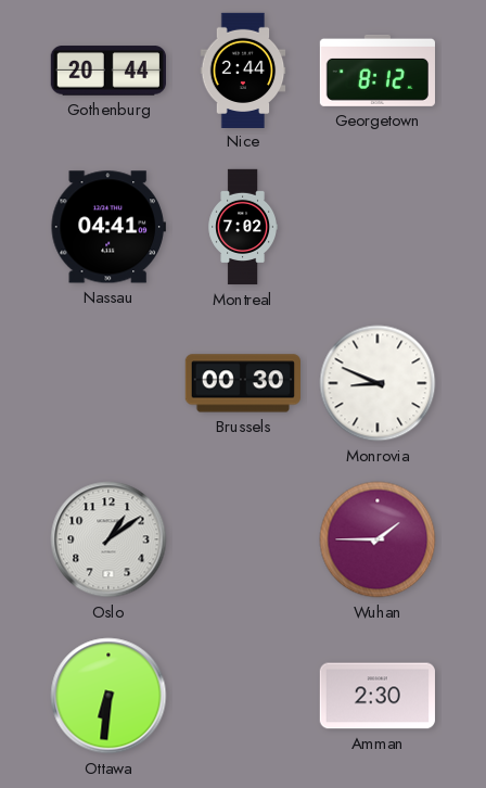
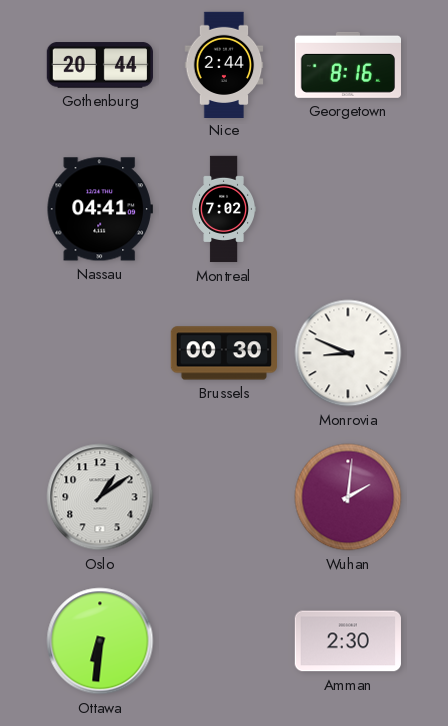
Georgetown: 8:12 -> 8:16
Wuhan: 1:45 -> 2:01
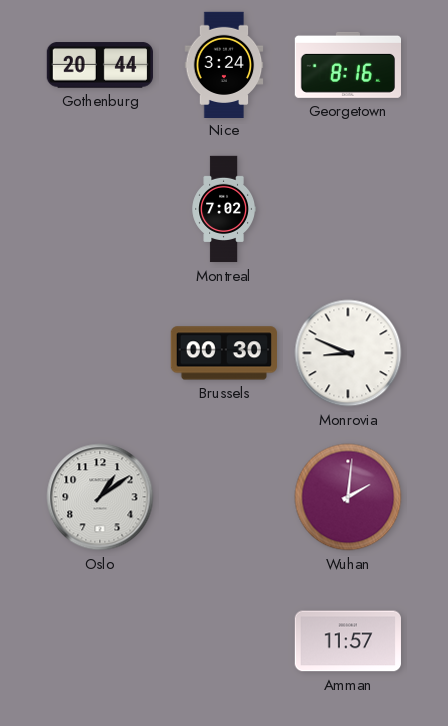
Nice: 2:44 -> 3:24
Nassau: 04:41 -> none
Ottawa: 6:31 -> none
Amman: 2:30 -> 11:57
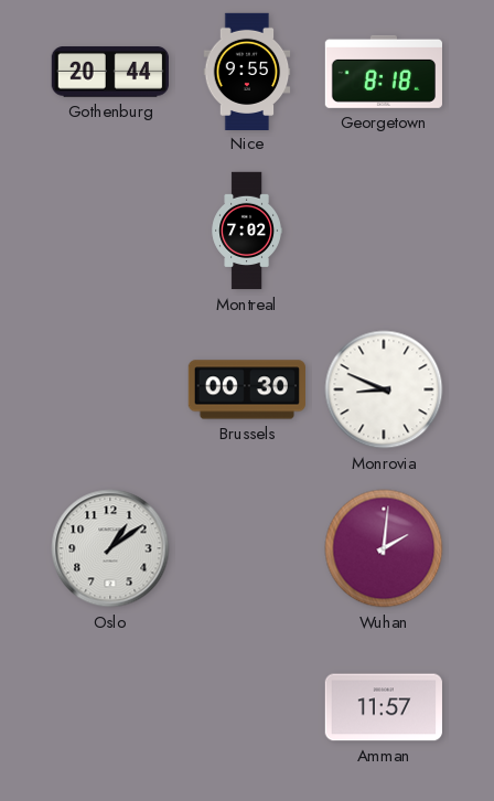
Nice: 3:24 -> 9:55
Georgetown: 8:16 -> 8:18
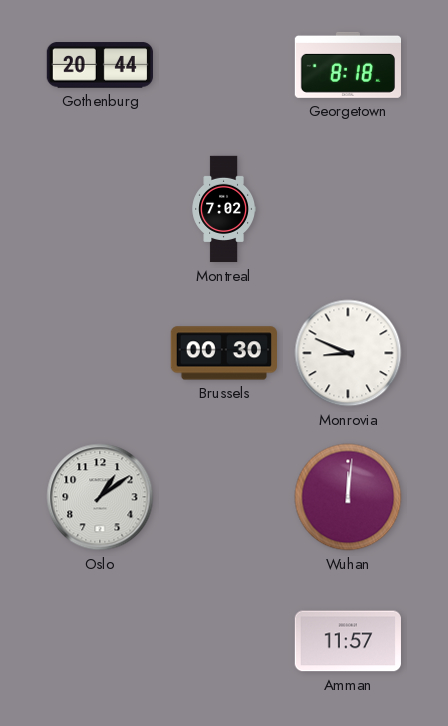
Nice: 9:55 -> none
Wuhan: 2:01 -> 12:01
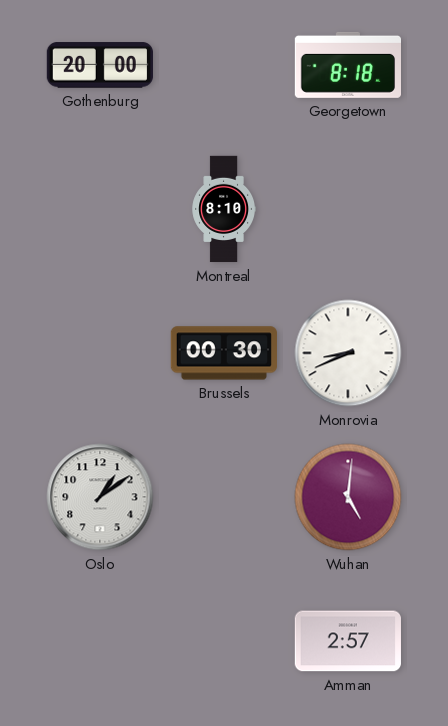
Gothenburg: 20:44 -> 20:00
Montreal: 7:02 -> 8:10
Monrovia: 8:49 -> 8:41
Wuhan: 12:01 -> 5:01
Amman: 11:57 -> 2:57
